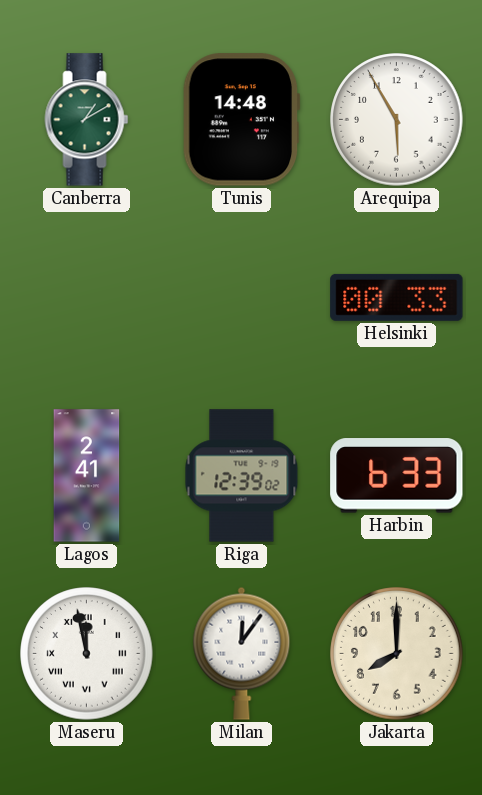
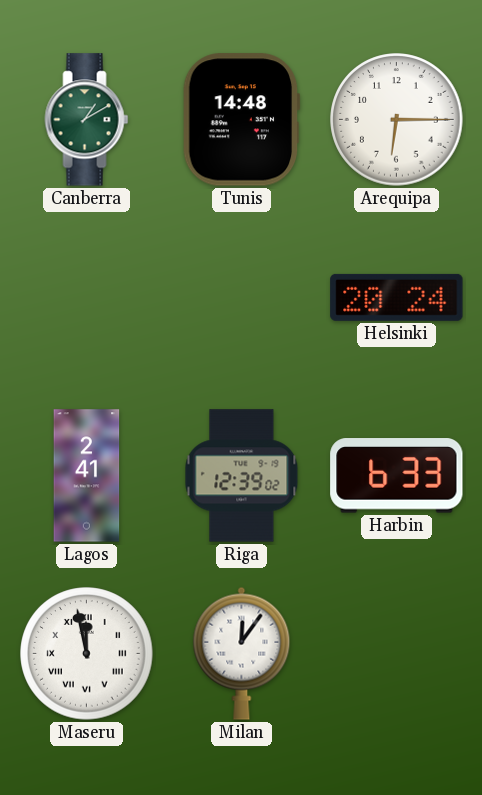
Arequipa: 5:55 -> 6:15
Helsinki: 00:33 -> 20:24
Jakarta: 8:00 -> none
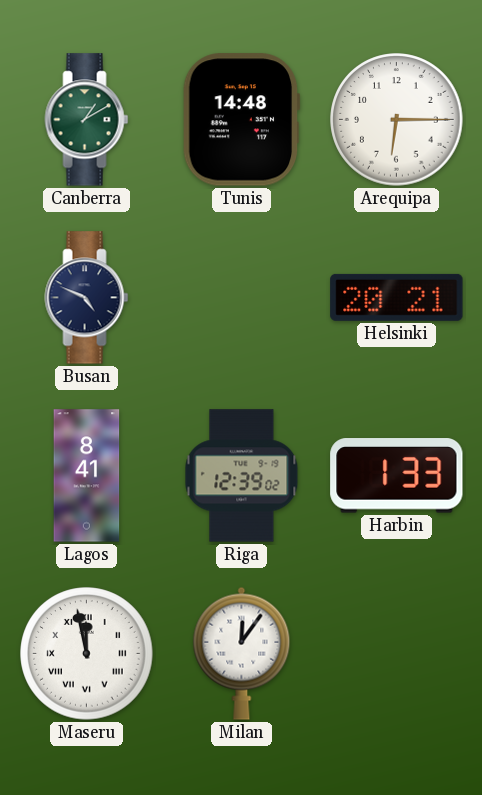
Busan: none -> 4:49
Helsinki: 20:24 -> 20:21
Lagos: 2:41 -> 8:41
Harbin: 6:33 -> 1:33
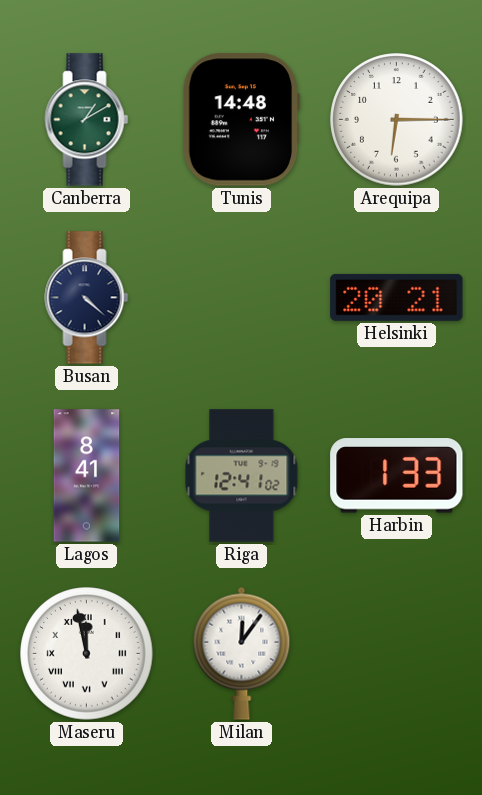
Busan: 4:49 -> 4:22
Riga: 12:39 -> 12:41
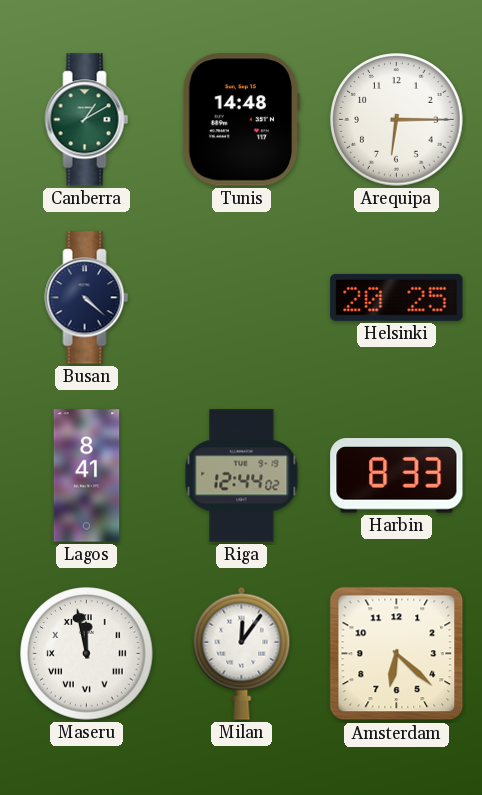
Helsinki: 20:21 -> 20:25
Riga: 12:41 -> 12:44
Harbin: 1:33 -> 8:33
Amsterdam: none -> 6:22
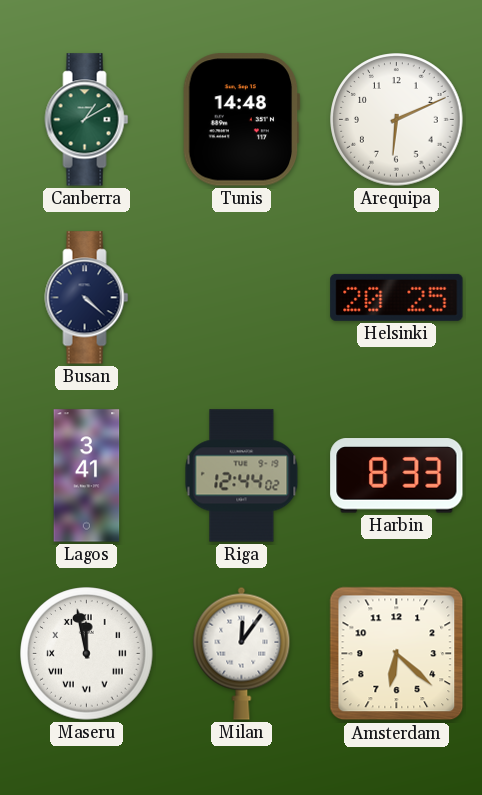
Arequipa: 6:15 -> 6:11
Lagos: 8:41 -> 3:41
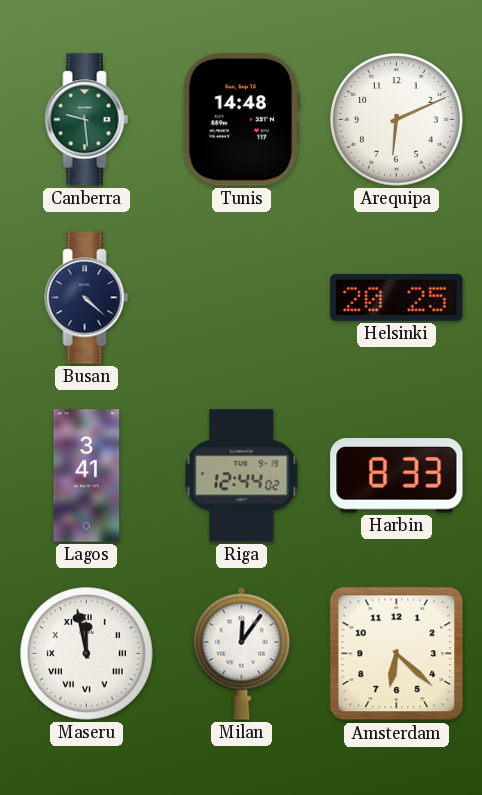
Canberra: 1:10 -> 9:29
